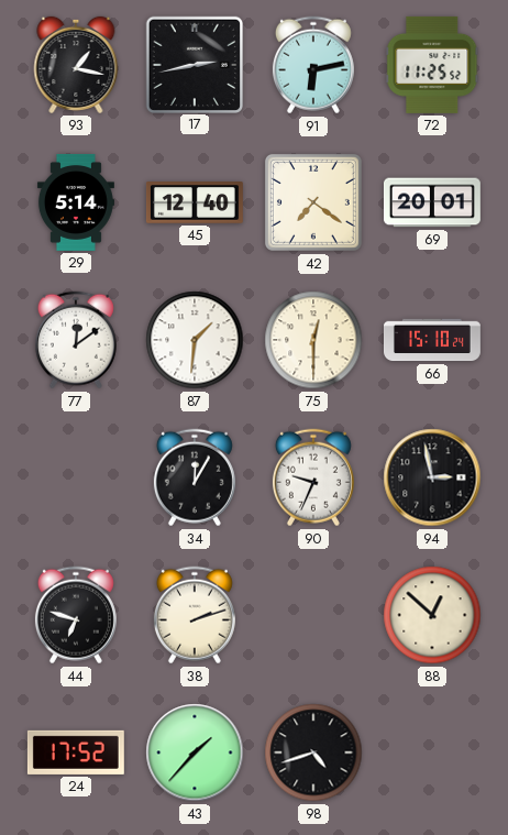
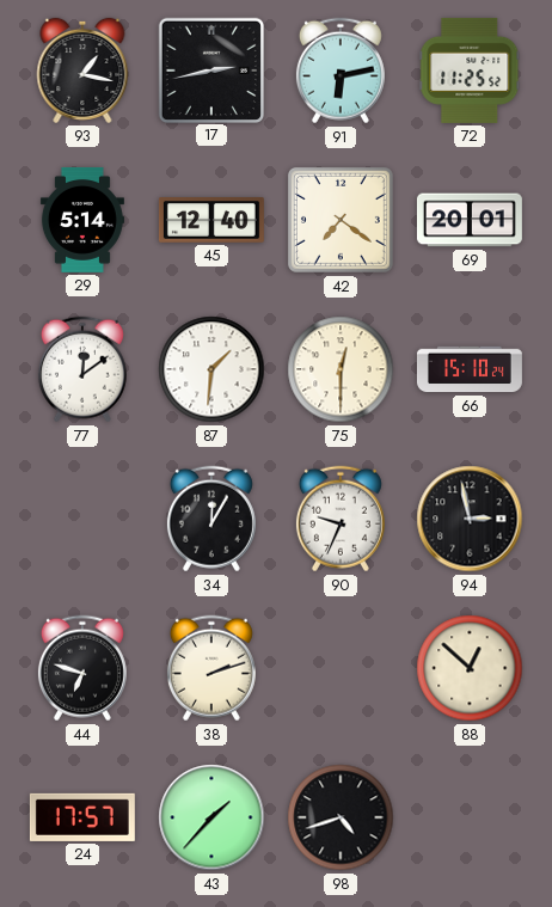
24: 17:52 -> 17:57
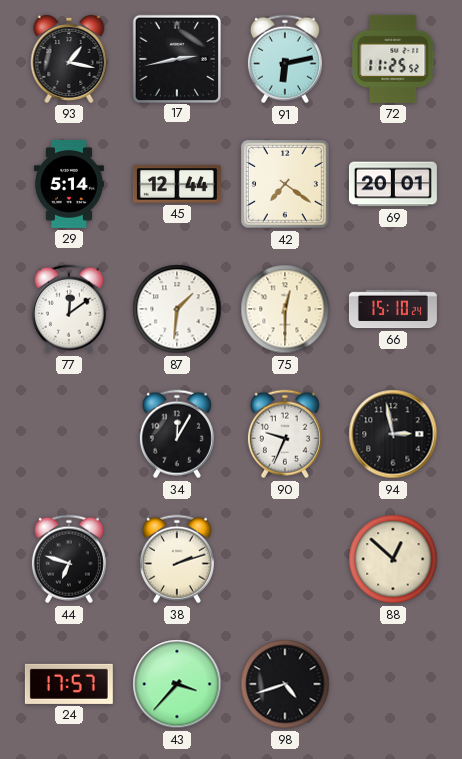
45: 12:40 -> 12:44
43: 1:37 -> 3:37
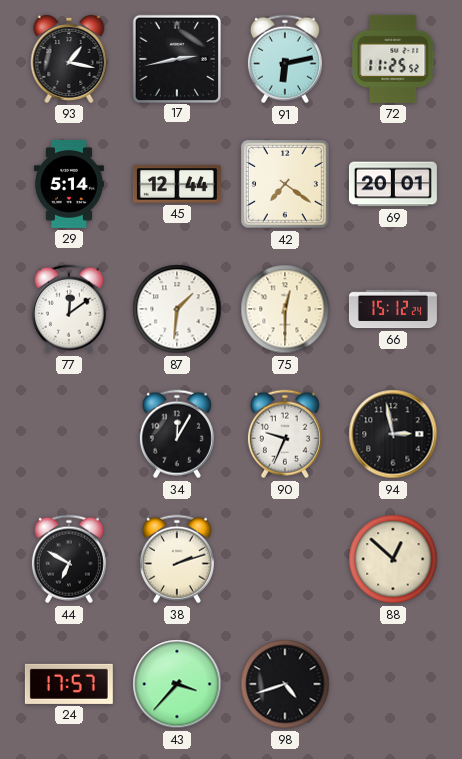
66: 15:10 -> 15:12
44: 6:48 -> 6:50
